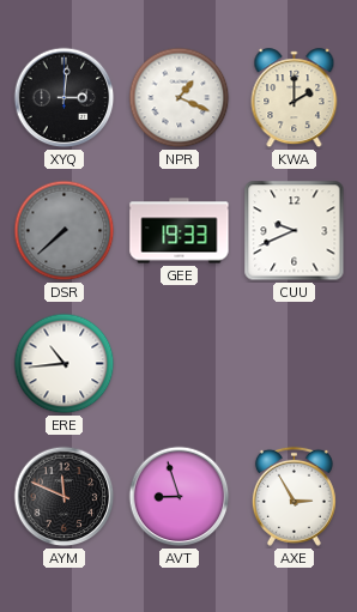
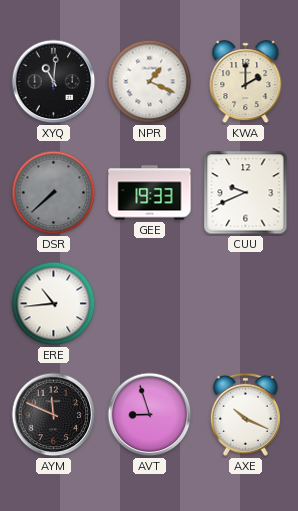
XYQ: 3:01 -> 11:01
AXE: 2:55 -> 10:19
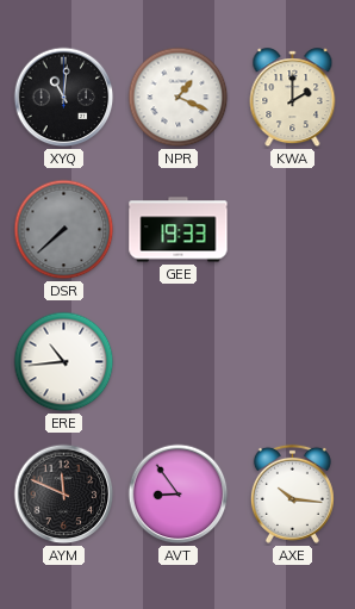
CUU: 9:41 -> none
AVT: 8:57 -> 8:54
AXE: 10:19 -> 10:16
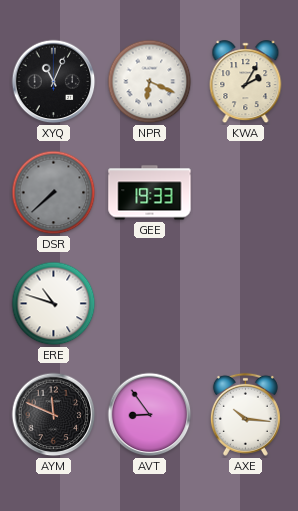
XYQ: 11:01 -> 11:04
NPR: 1:19 -> 6:19
KWA: 2:00 -> 2:05
ERE: 10:44 -> 10:48
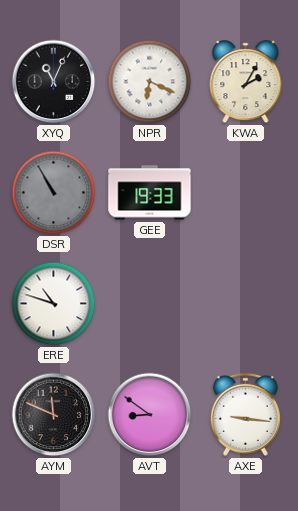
DSR: 7:38 -> 10:55
AVT: 8:54 -> 8:51
AXE: 10:16 -> 9:16
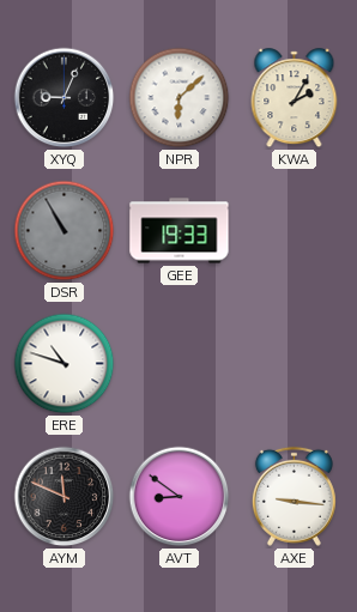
XYQ: 11:04 -> 9:04
NPR: 6:19 -> 6:08
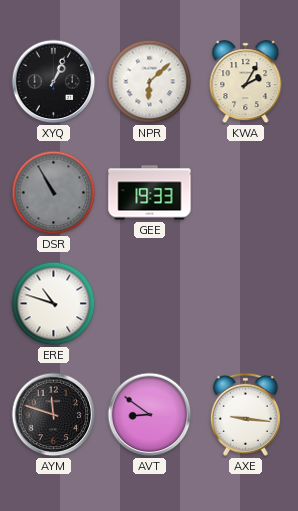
XYQ: 9:04 -> 1:04
AYM: 11:49 -> 11:48
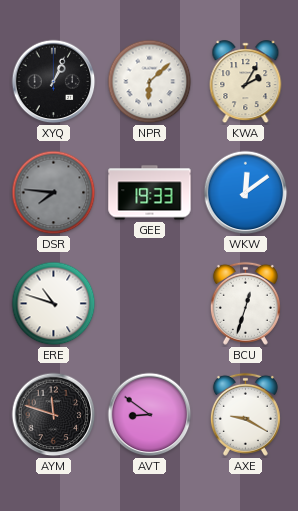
DSR: 10:55 -> 7:46
WKW: none -> 12:09
BCU: none -> 12:33
AXE: 9:16 -> 9:20
